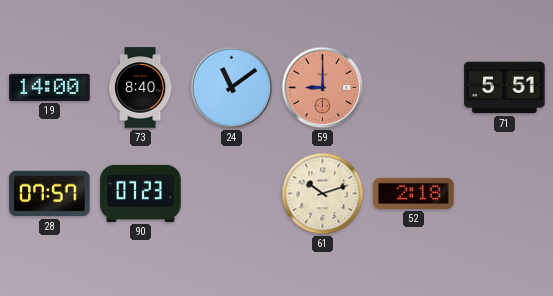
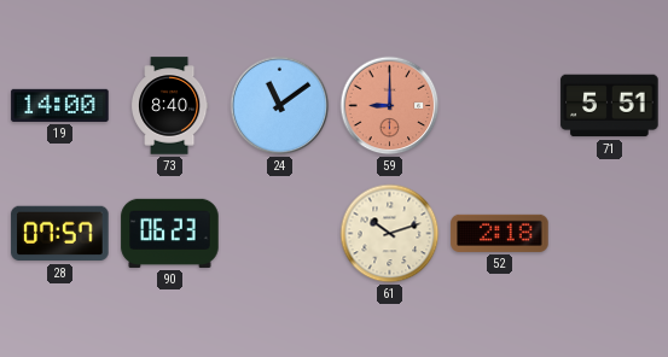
90: 07:23 -> 06:23
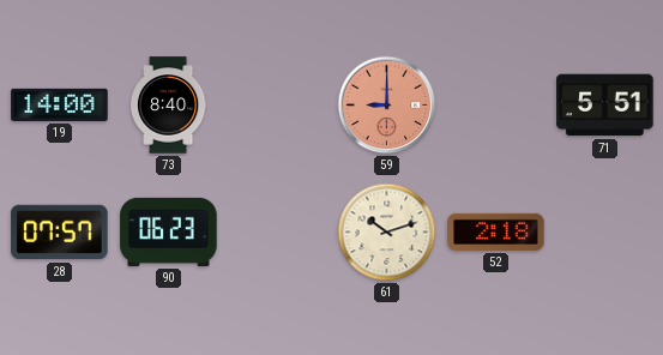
24: 11:09 -> none
